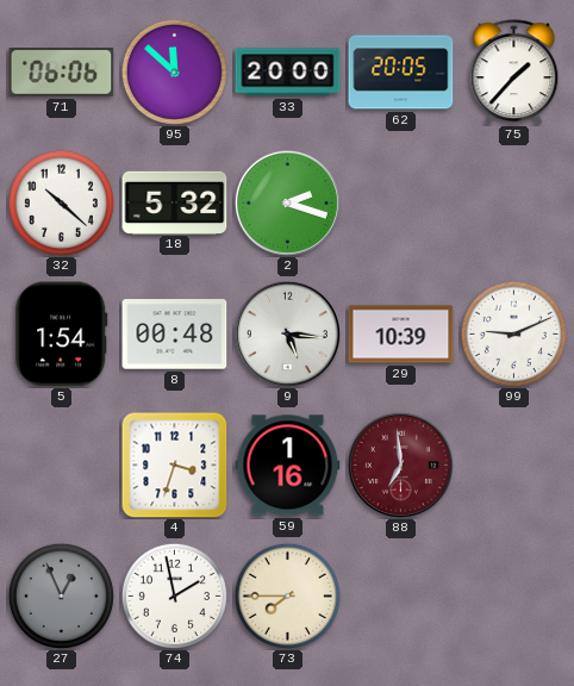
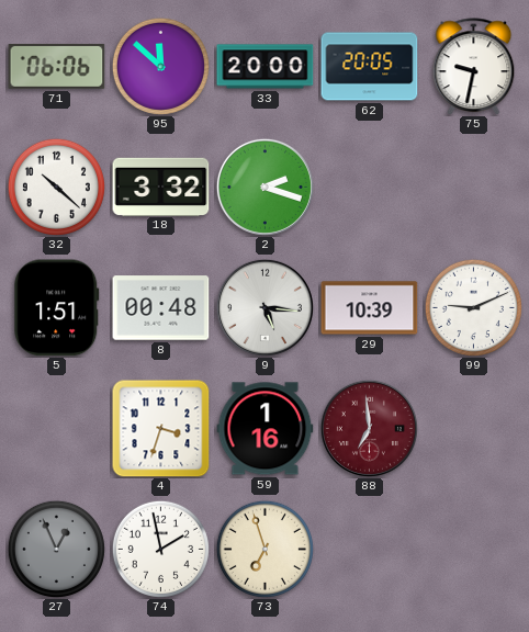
75: 1:37 -> 9:32
18: 5:32 -> 3:32
5: 1:54 -> 1:51
73: 7:45 -> 6:57
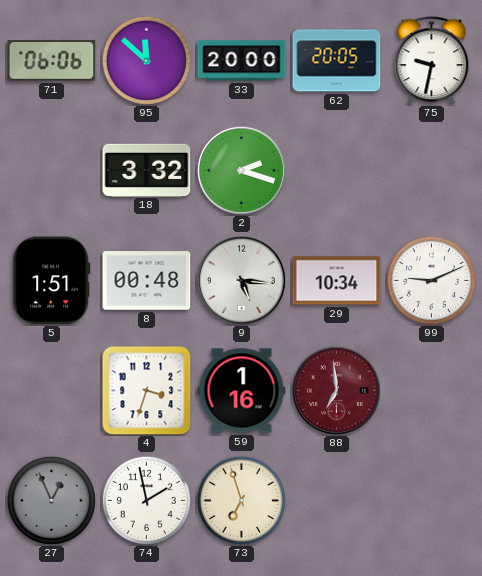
32: 10:22 -> none
29: 10:39 -> 10:34
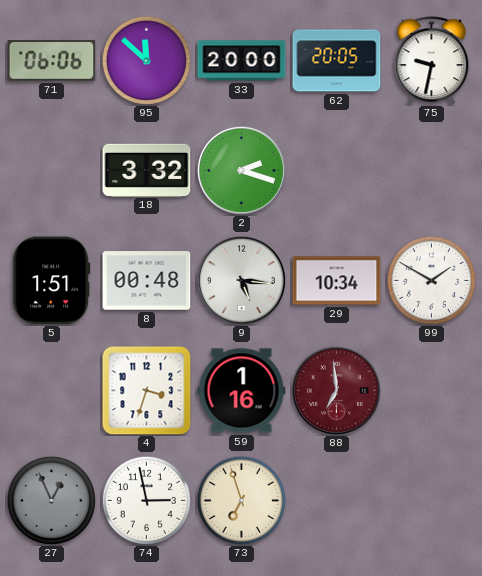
99: 9:11 -> 1:50
74: 1:58 -> 2:58
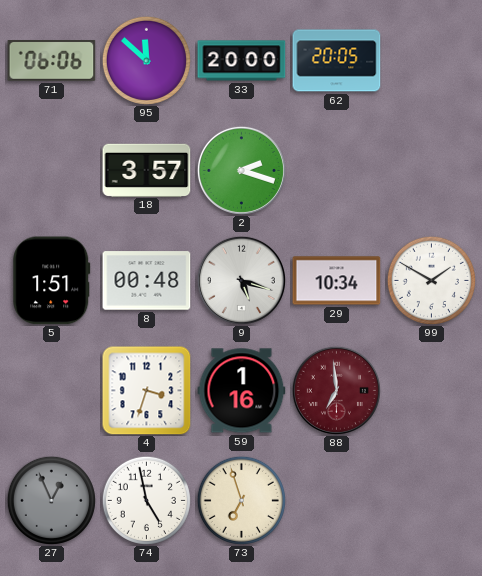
75: 9:32 -> none
18: 3:32 -> 3:57
9: 5:16 -> 5:18
74: 2:58 -> 4:58
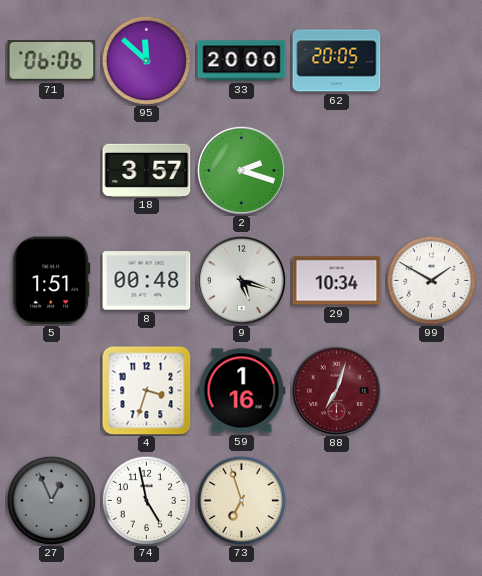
88: 6:59 -> 7:03
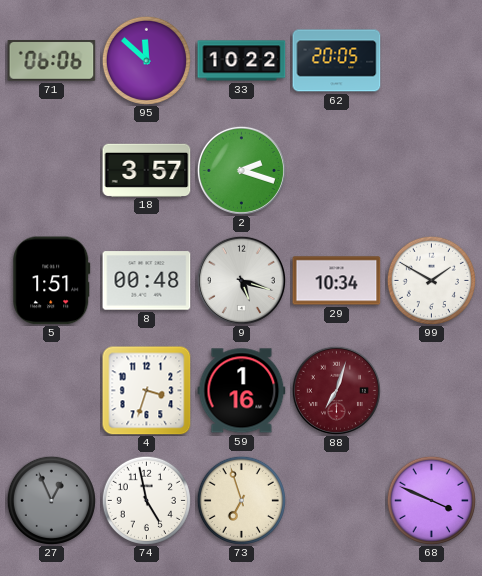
33: 20:00 -> 10:22
68: none -> 3:49
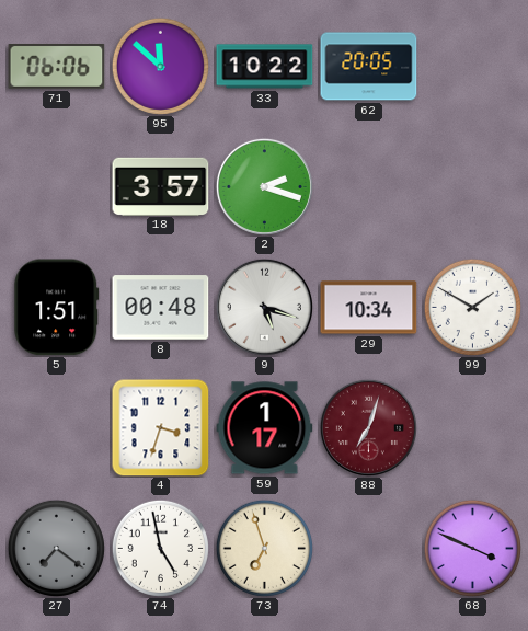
59: 1:16 -> 1:17
27: 12:56 -> 7:21
